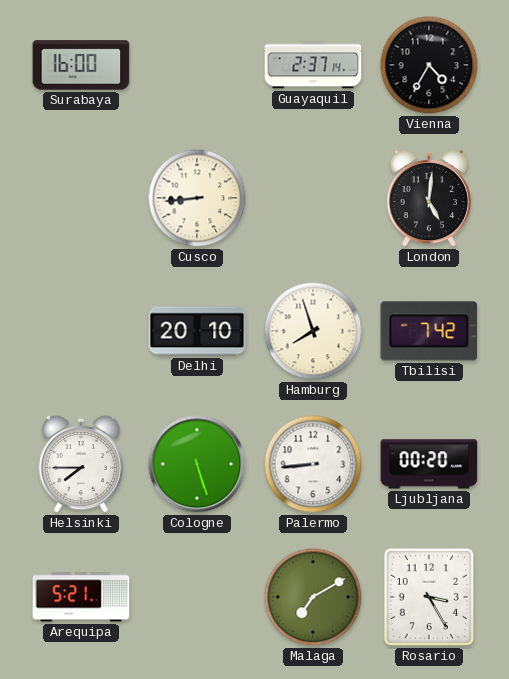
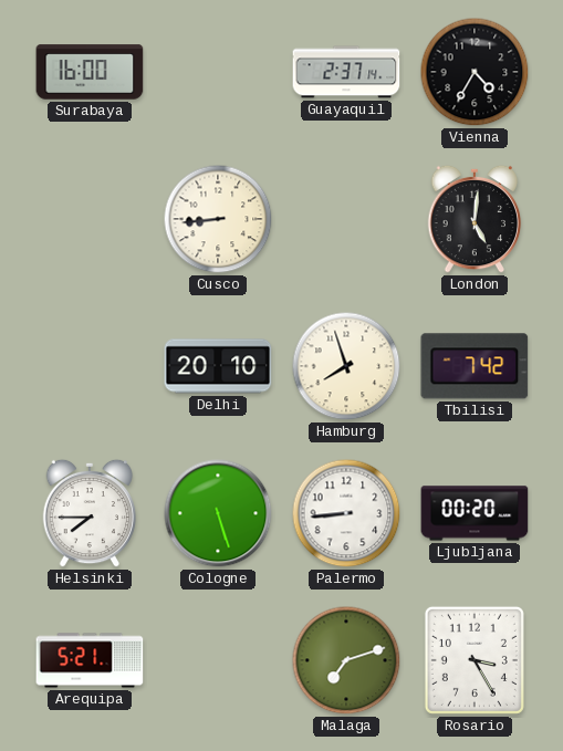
Malaga: 7:10 -> 7:12
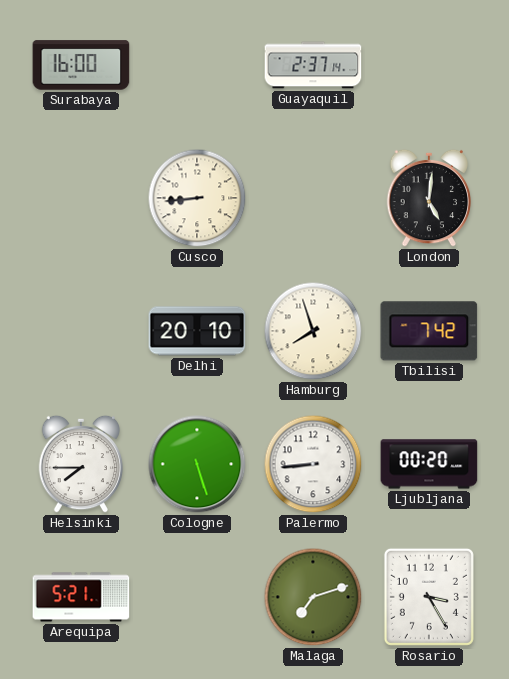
Vienna: 4:35 -> none
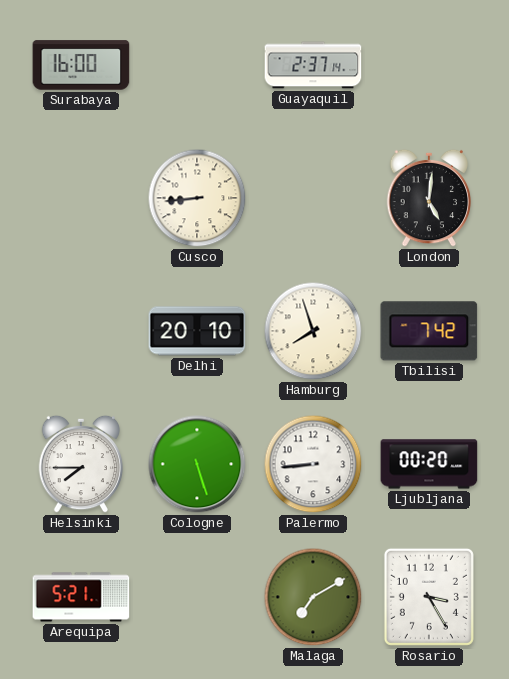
Malaga: 7:12 -> 7:10
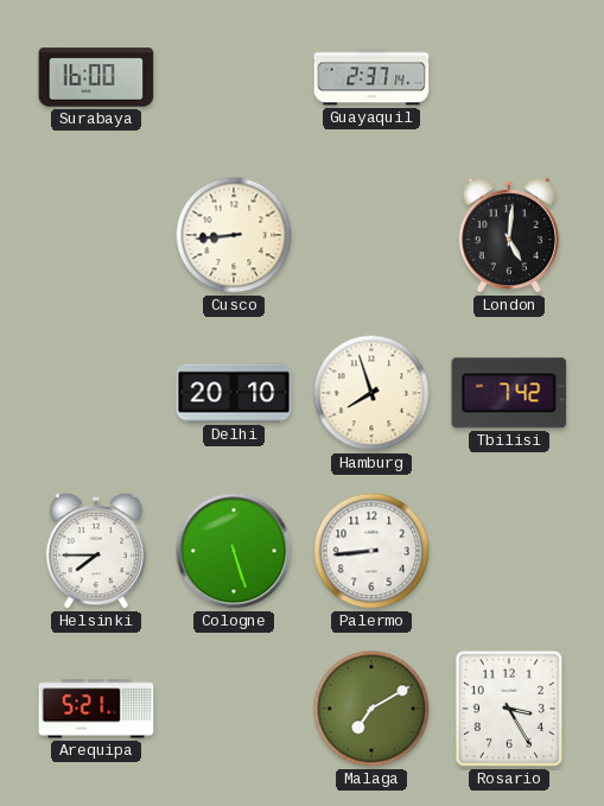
Ljubljana: 00:20 -> none
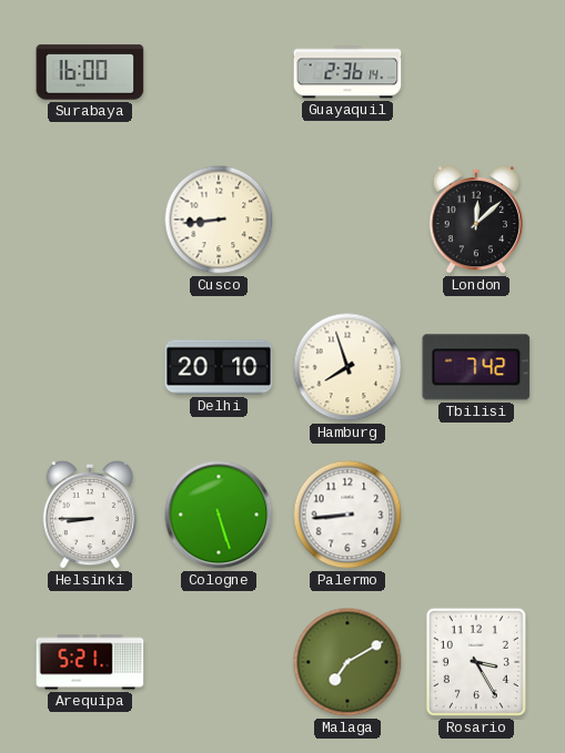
Guayaquil: 2:37 -> 2:36
London: 5:01 -> 12:08
Helsinki: 7:45 -> 8:45
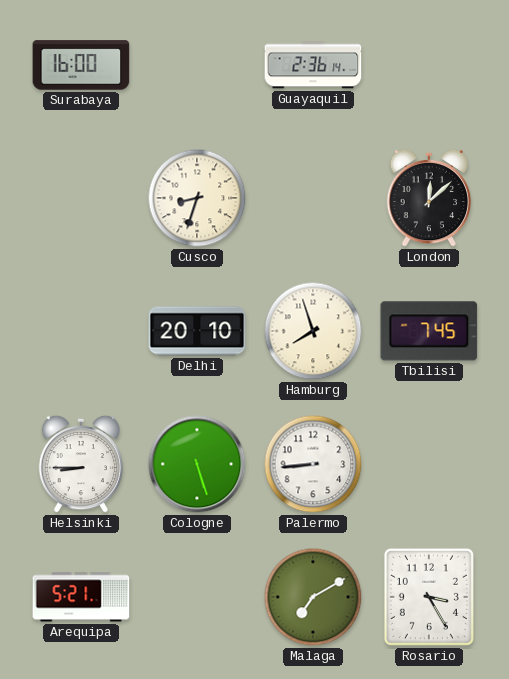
Cusco: 8:44 -> 8:33
Tbilisi: 7:42 -> 7:45
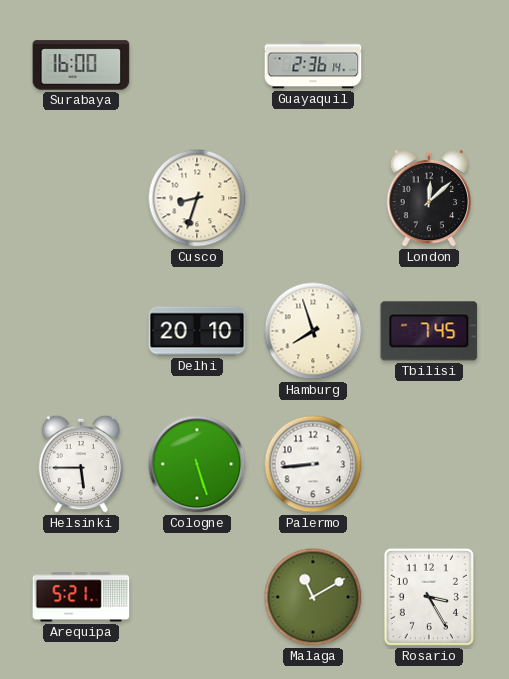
Helsinki: 8:45 -> 5:45
Malaga: 7:10 -> 11:10
